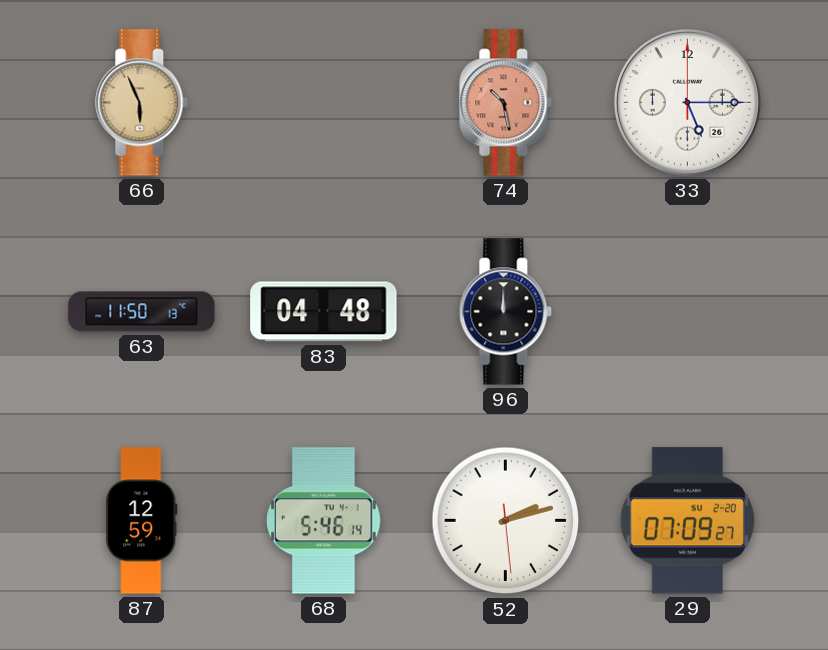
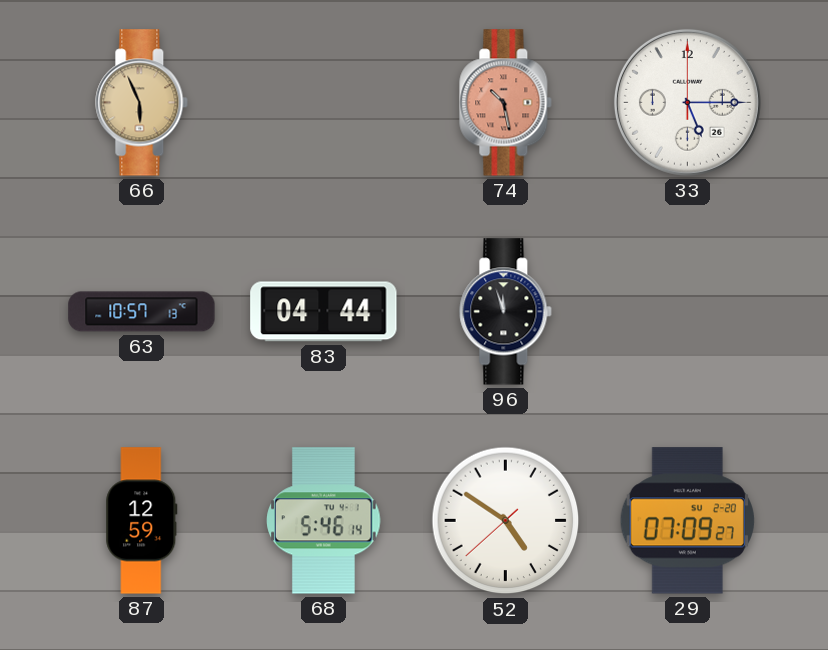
63: 11:50 -> 10:57
83: 04:48 -> 04:44
96: 12:00 -> 11:57
52: 2:12 -> 4:50
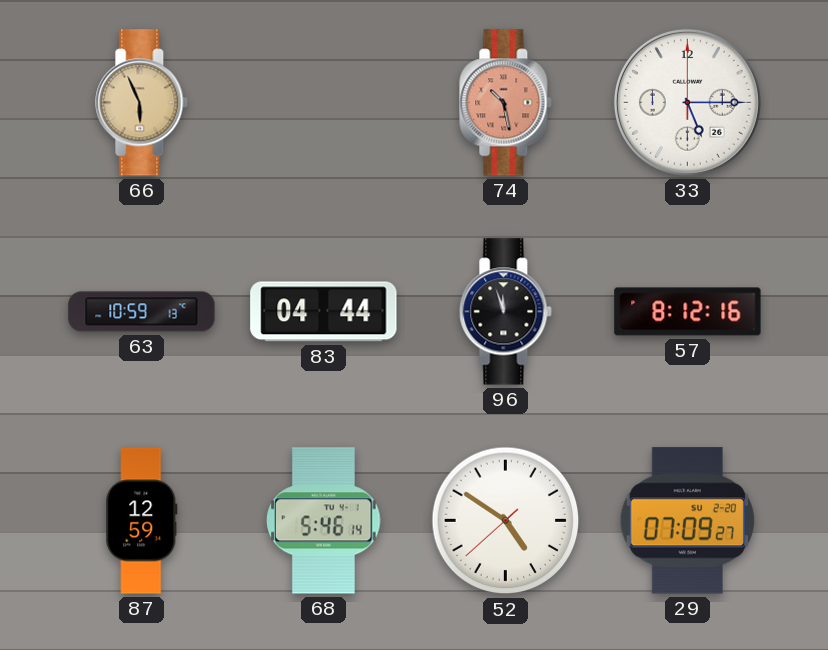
63: 10:57 -> 10:59
57: none -> 8:12
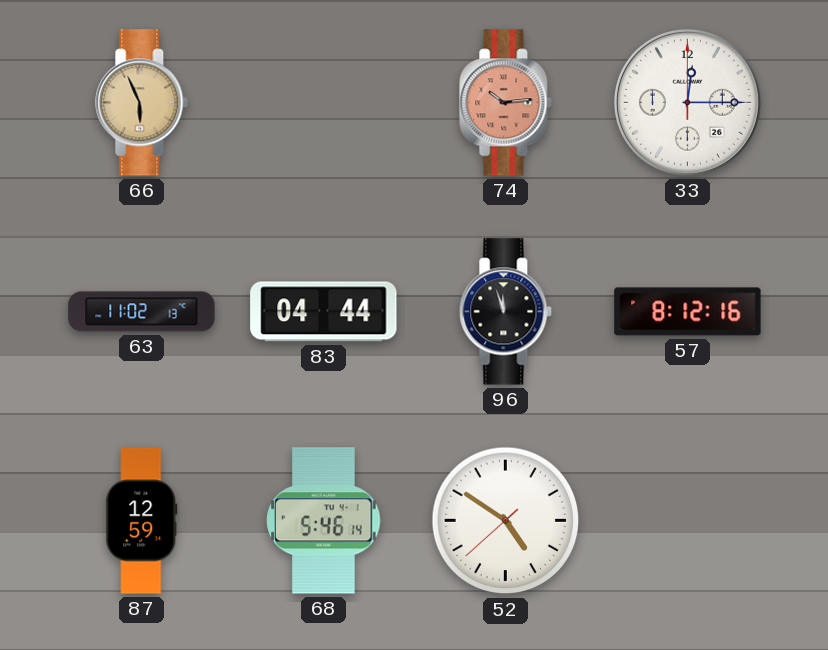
74: 10:28 -> 10:14
33: 5:15 -> 12:15
63: 10:59 -> 11:02
29: 07:09 -> none
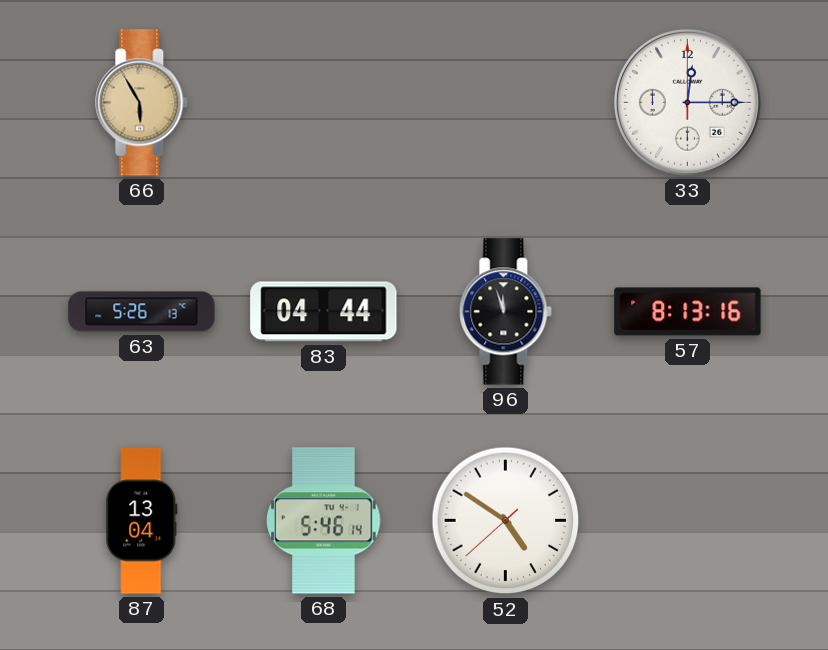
66: 5:56 -> 5:55
74: 10:14 -> none
63: 11:02 -> 5:26
57: 8:12 -> 8:13
87: 12:59 -> 13:04
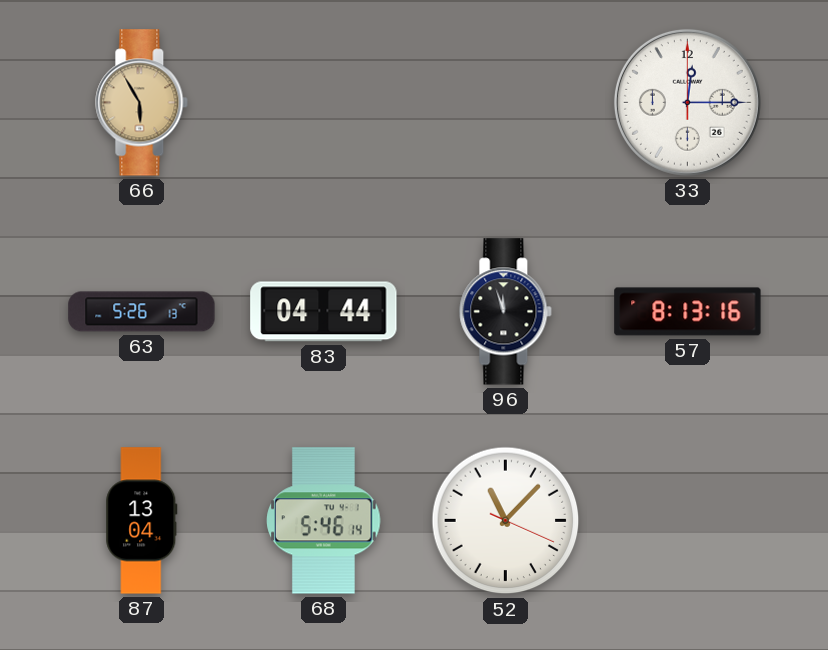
52: 4:50 -> 11:07
